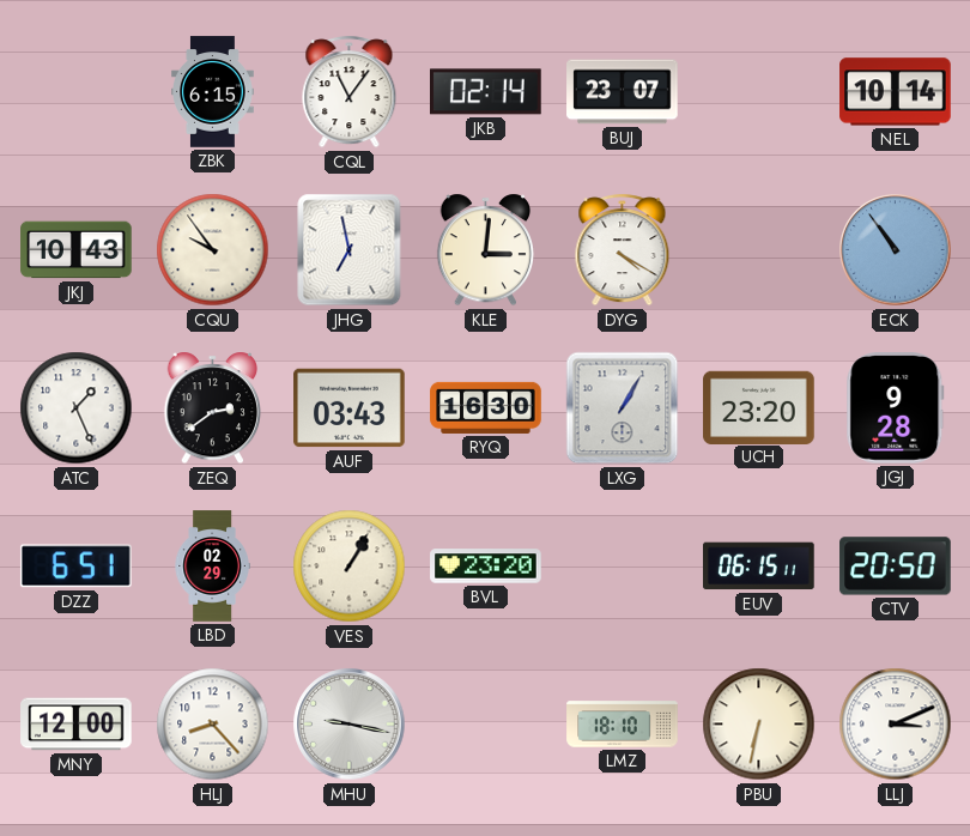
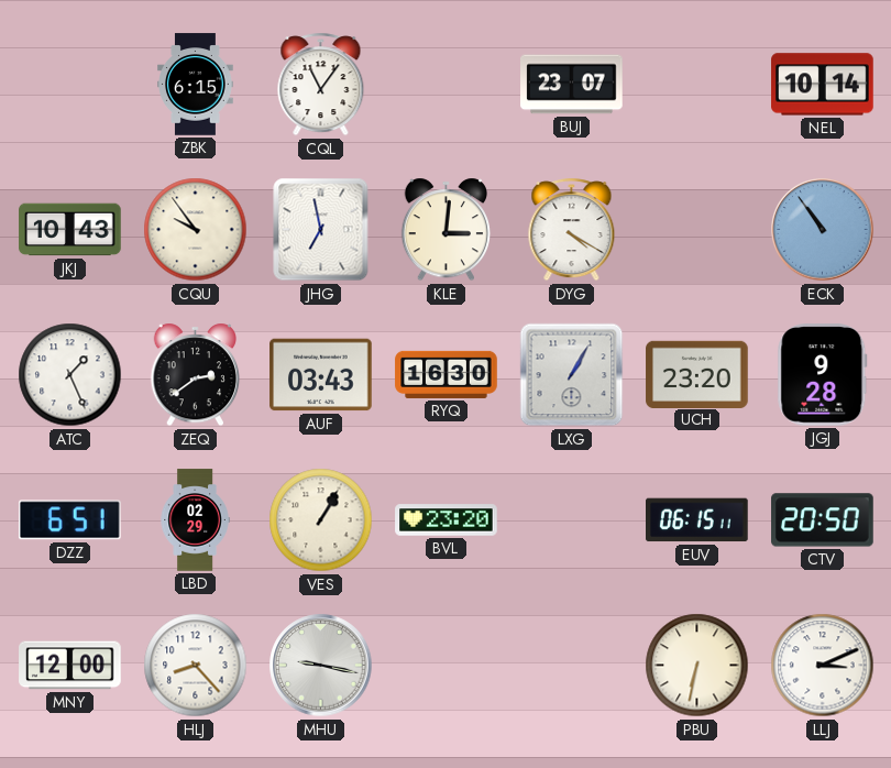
JKB: 02:14 -> none
LMZ: 18:10 -> none
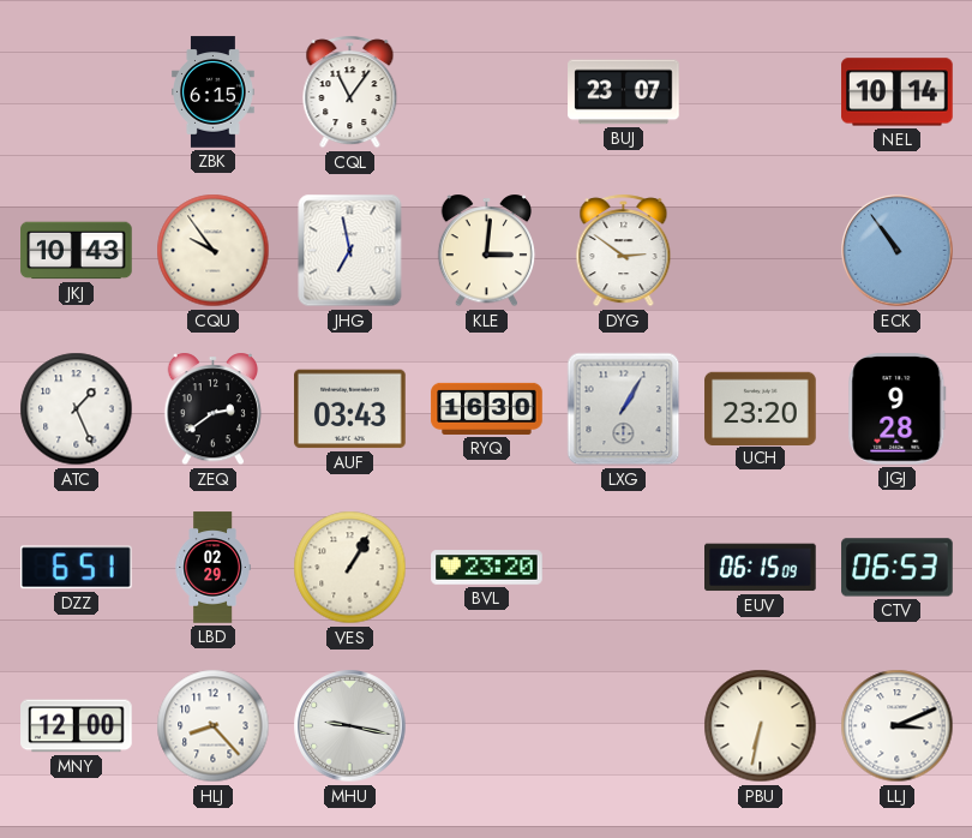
DYG: 4:20 -> 2:51
EUV: 06:15:11 -> 06:15:09
CTV: 20:50 -> 06:53
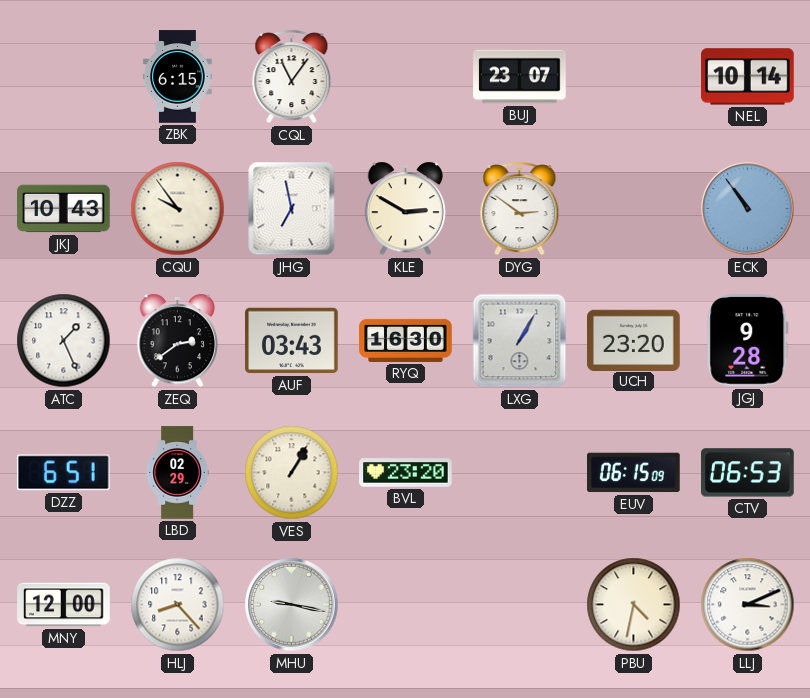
KLE: 3:01 -> 2:50
PBU: 6:32 -> 4:32
